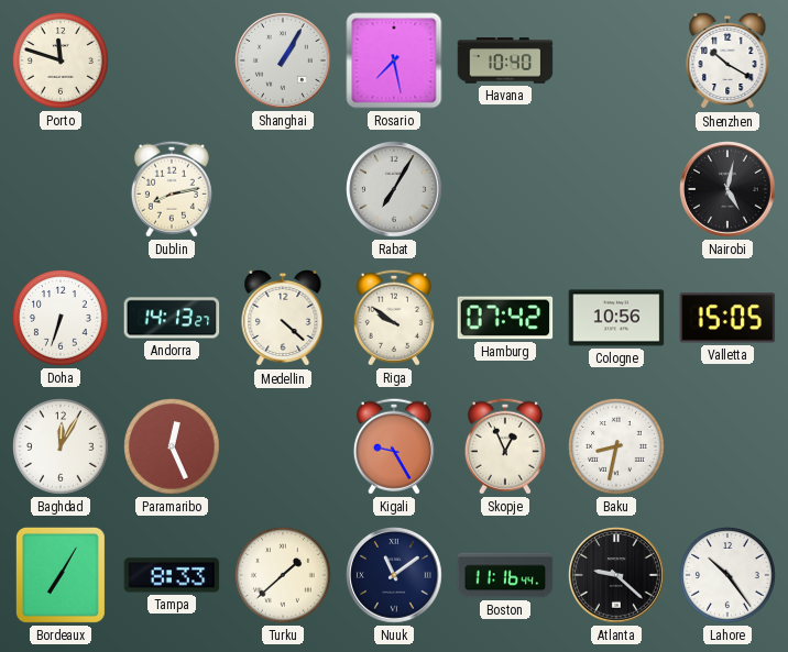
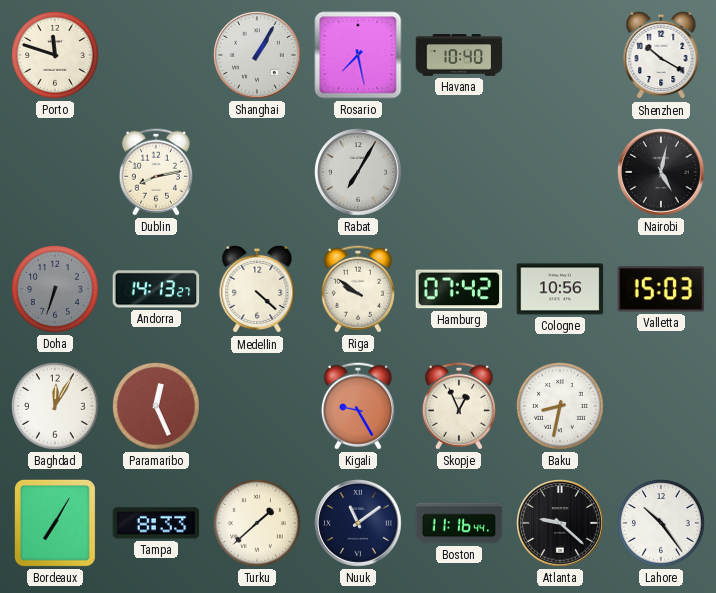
Doha dial: white -> grey
Valletta: 15:05 -> 15:03
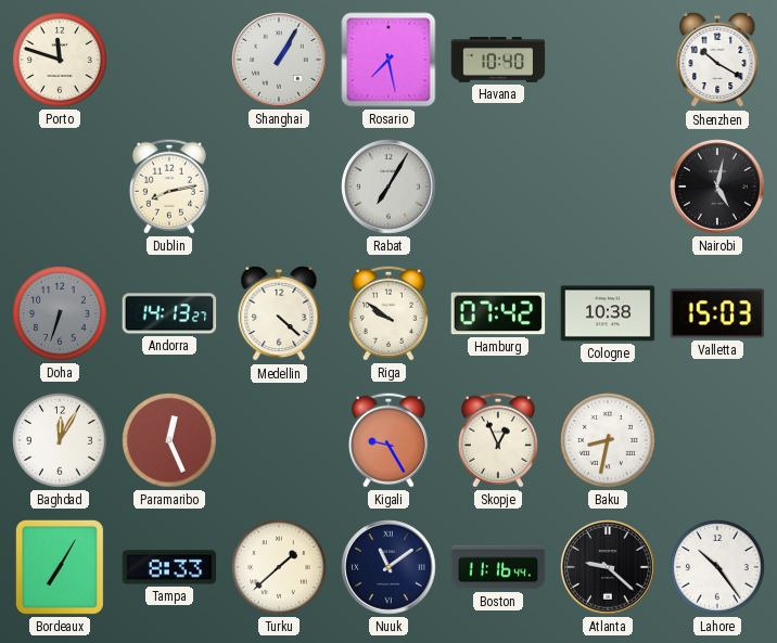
Cologne: 10:56 -> 10:38
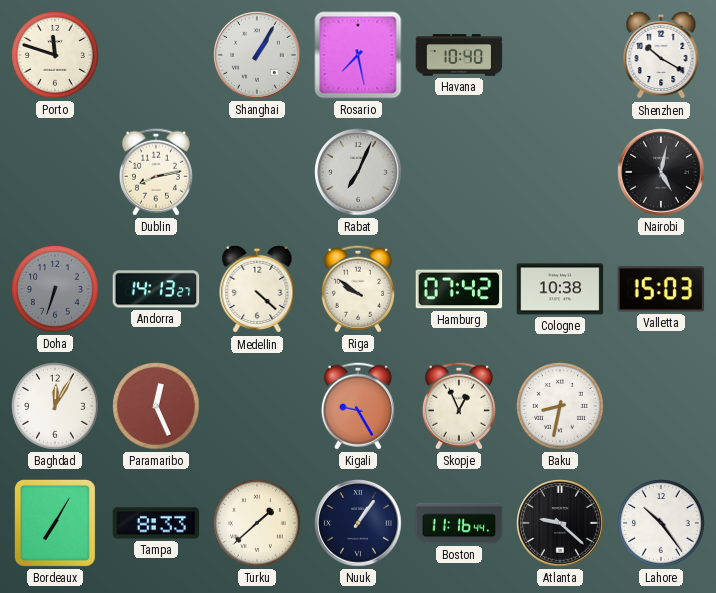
Rabat: 7:05 -> 7:04
Nuuk: 11:09 -> 1:06
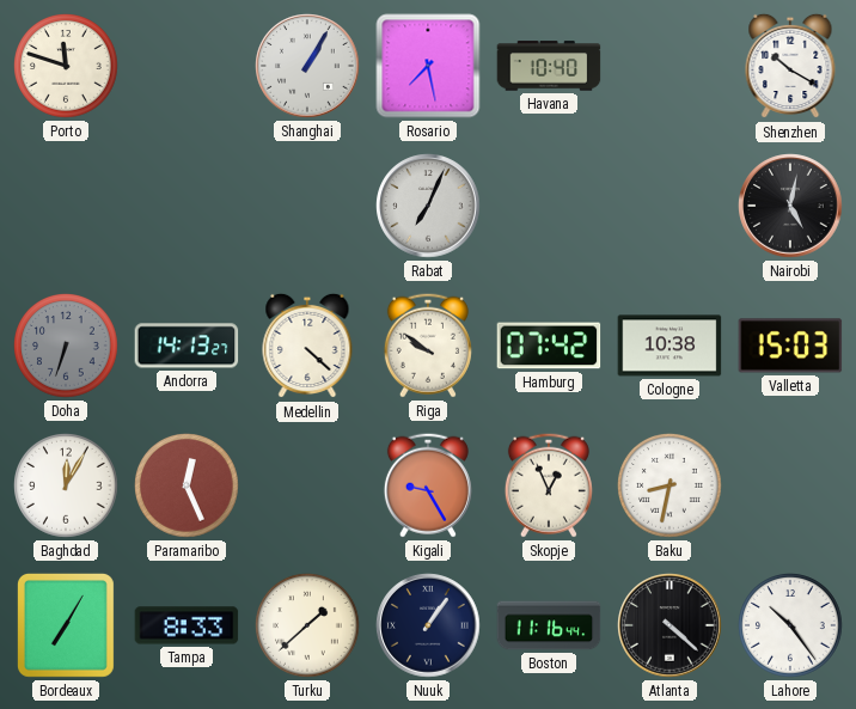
Dublin: 8:13 -> none
Atlanta: 9:22 -> 4:22
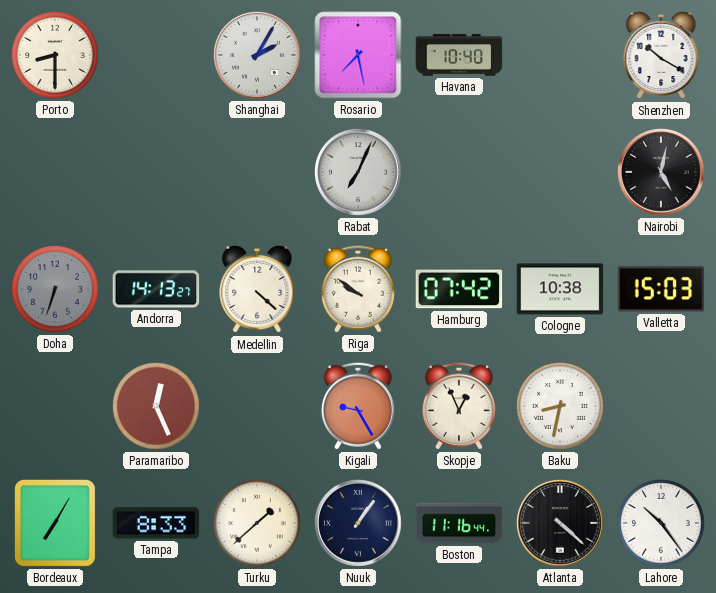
Porto: 11:48 -> 8:30
Shanghai: 1:05 -> 2:05
Baghdad: 12:05 -> none
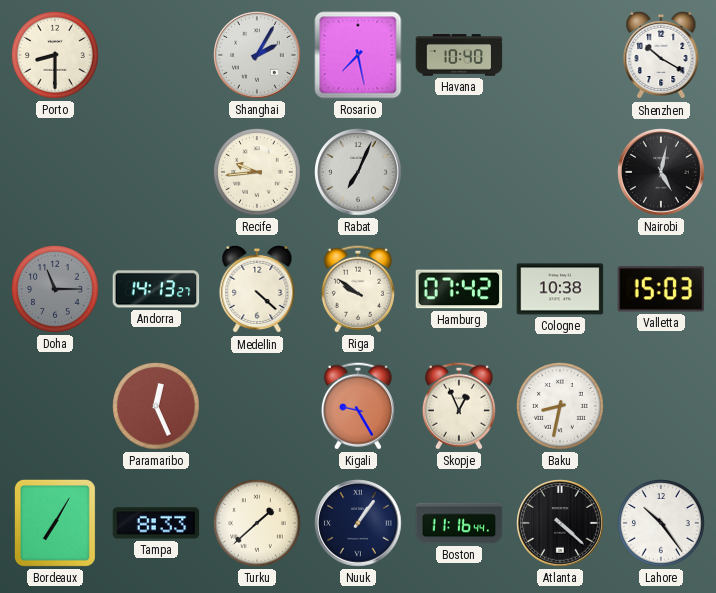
Recife: none -> 9:44
Doha: 6:33 -> 11:15
